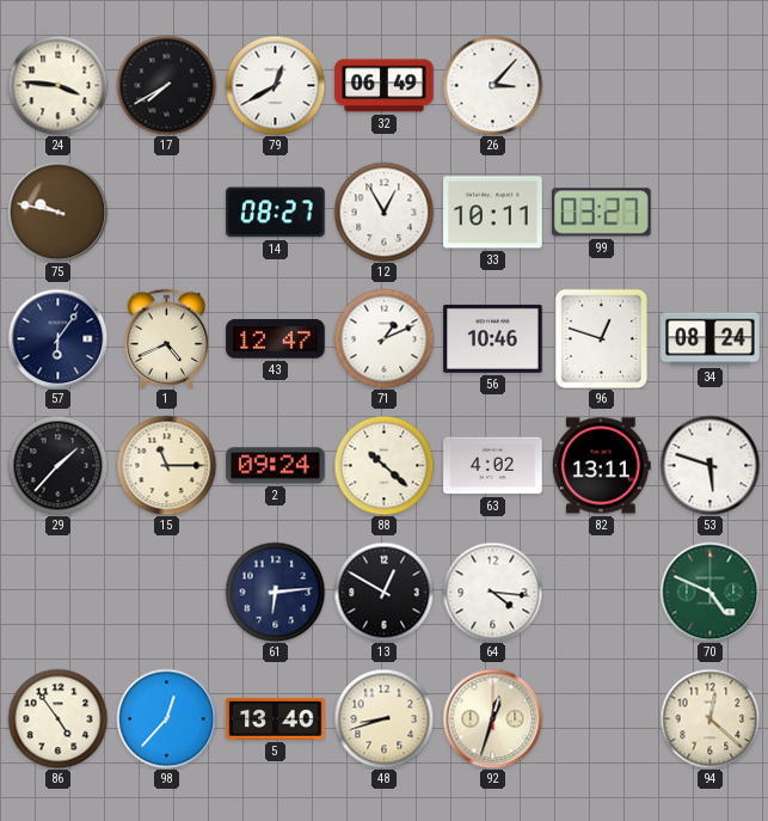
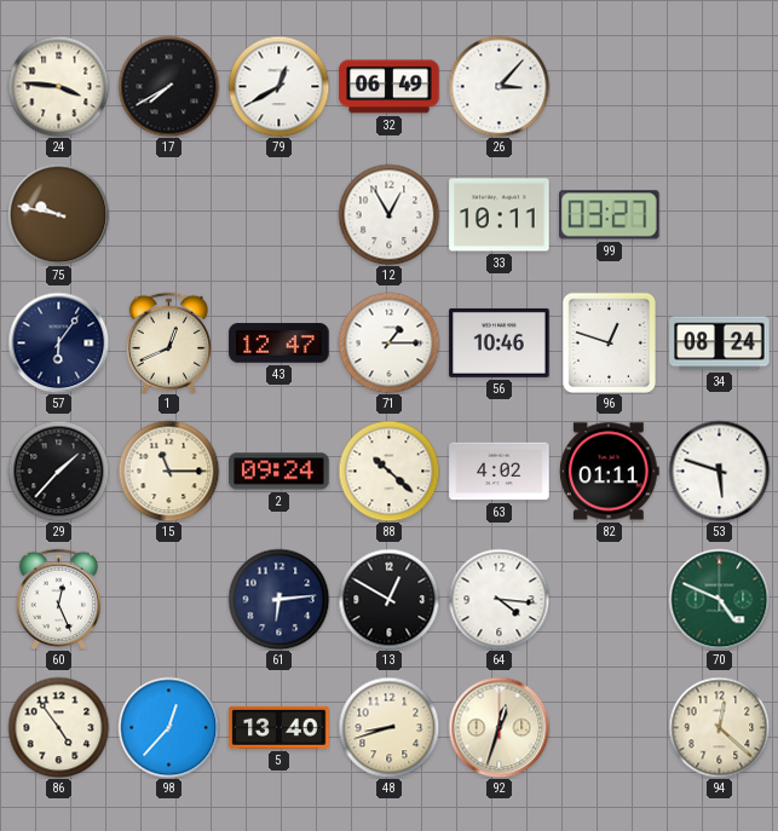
14: 08:27 -> none
1: 4:41 -> 12:41
71: 1:11 -> 1:15
82: 13:11 -> 01:11
60: none -> 12:26
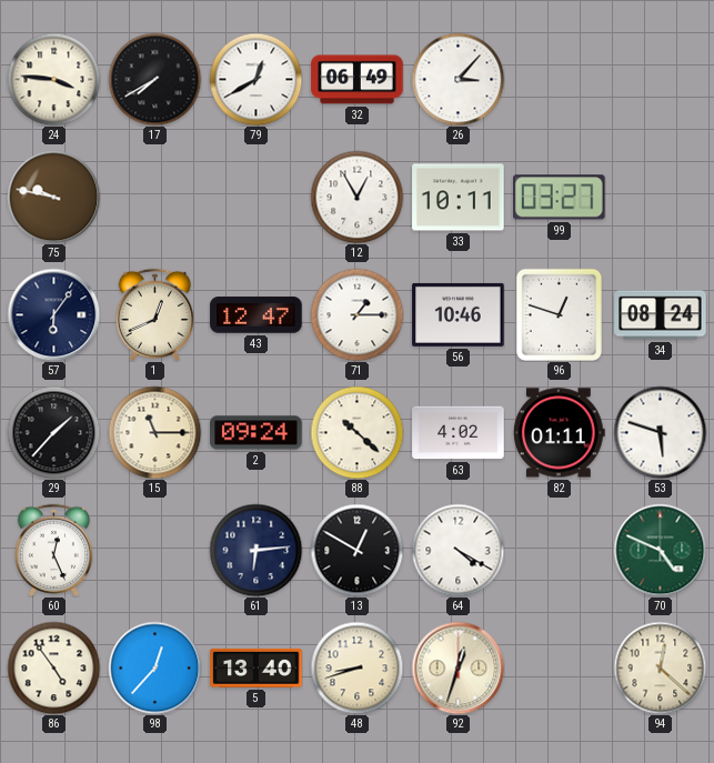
64: 4:16 -> 4:20
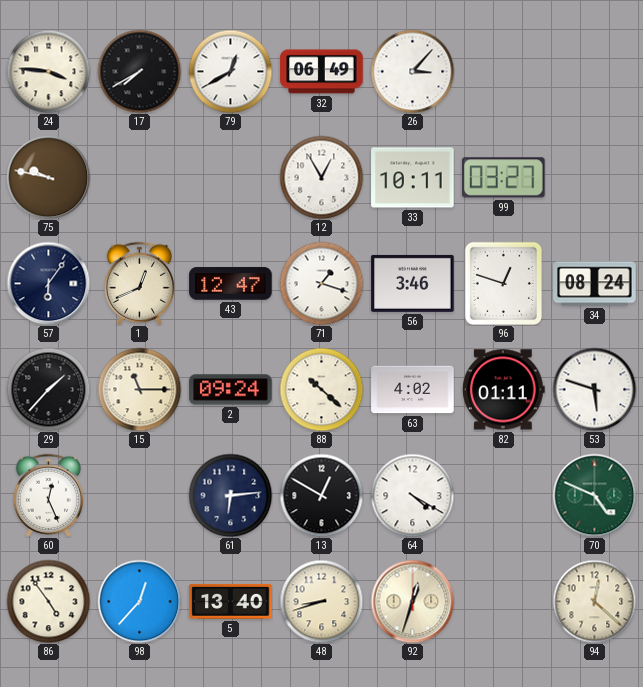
71: 1:15 -> 1:18
56: 10:46 -> 3:46
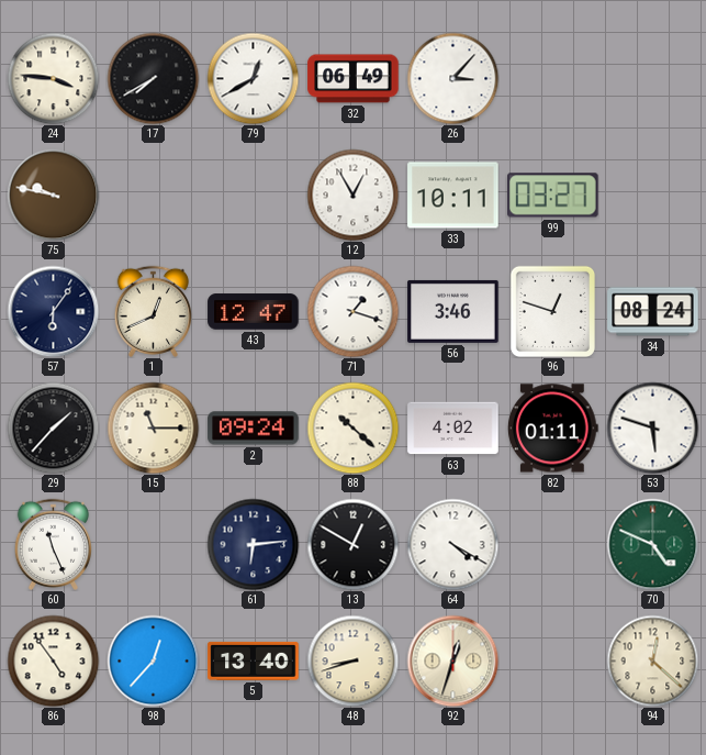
60: 12:26 -> 11:26
